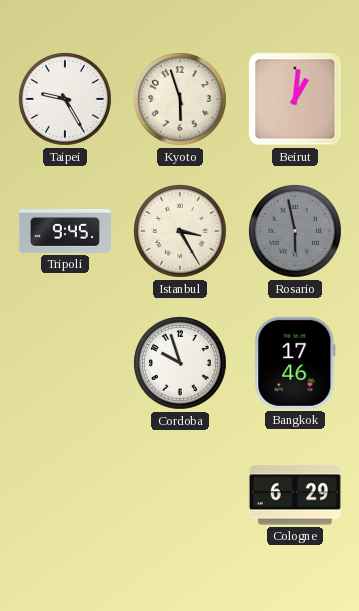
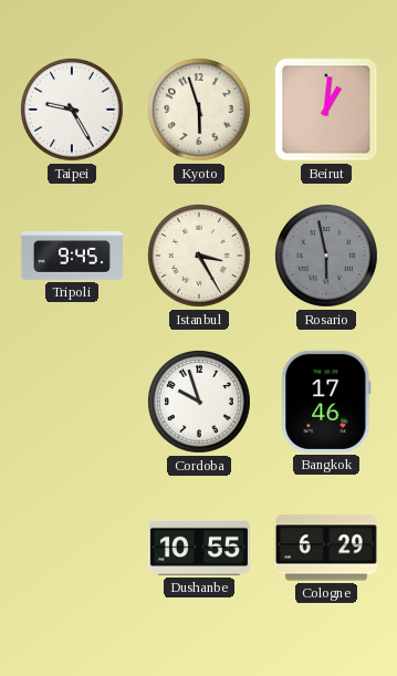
Dushanbe: none -> 10:55
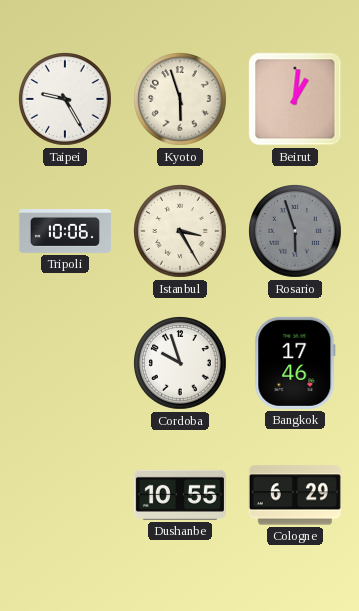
Tripoli: 9:45 -> 10:06
Rosario: 5:58 -> 5:57
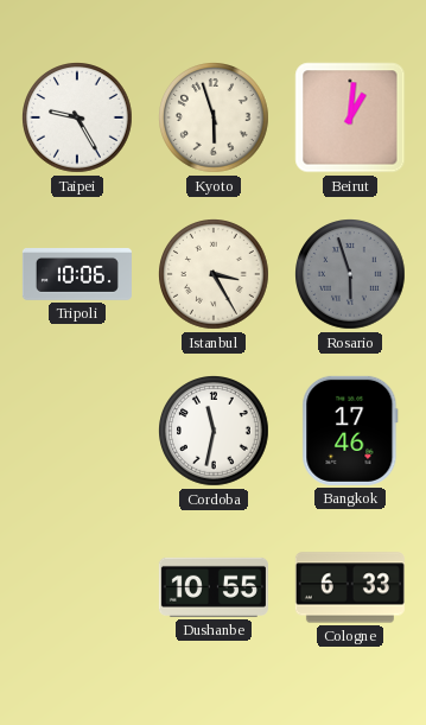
Cordoba: 9:57 -> 11:32
Cologne: 6:29 -> 6:33
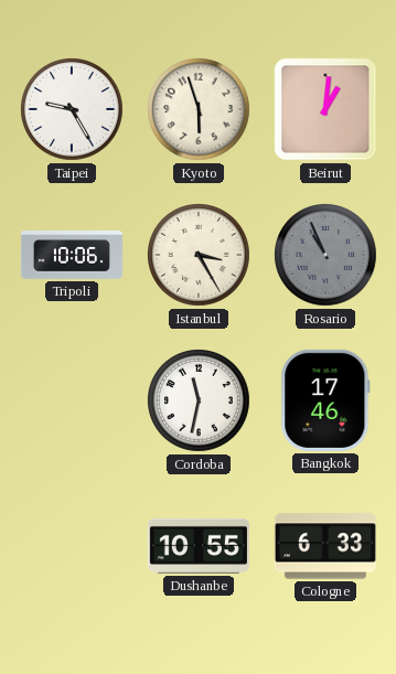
Rosario: 5:57 -> 10:56
